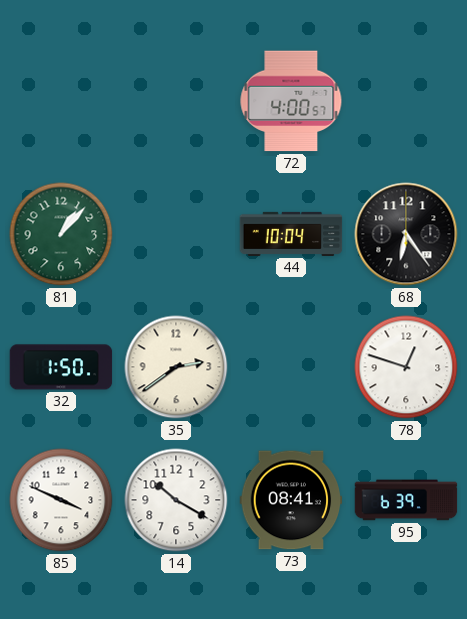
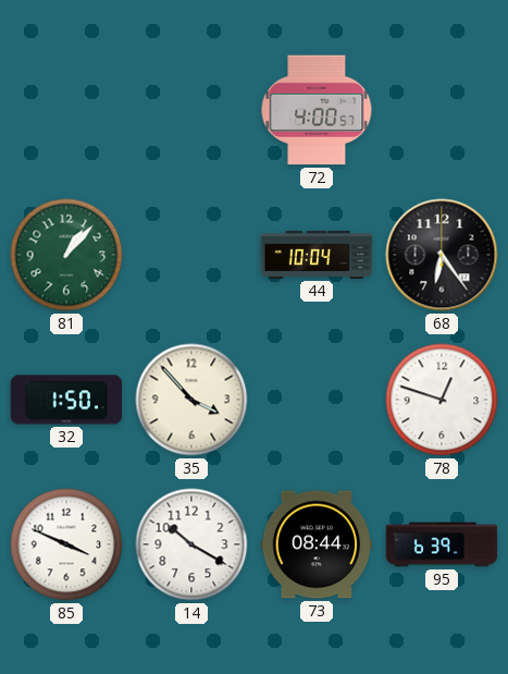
35: 2:39 -> 3:53
73: 08:41 -> 08:44
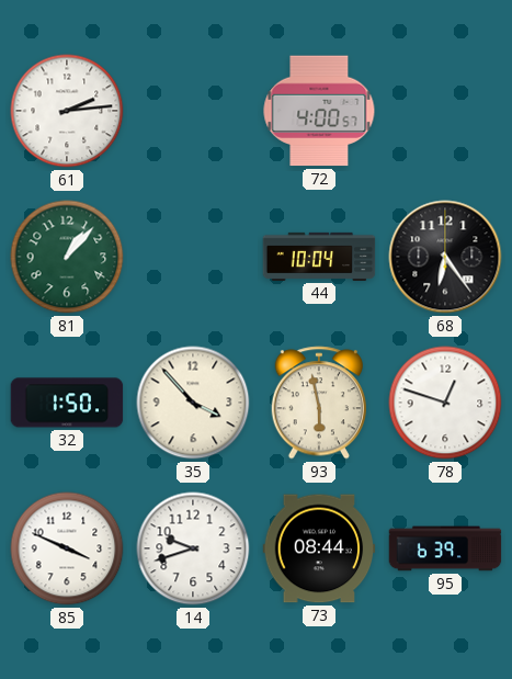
61: none -> 2:14
93: none -> 5:58
14: 10:20 -> 9:42
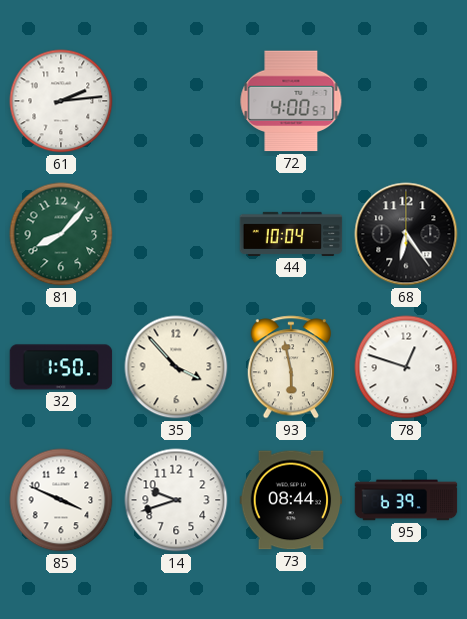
81: 1:07 -> 8:07
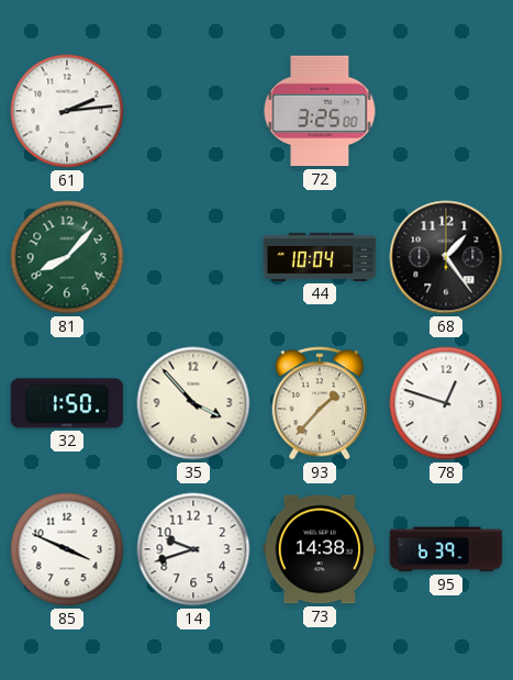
72: 4:00 -> 3:25
68: 6:24 -> 1:24
93: 5:58 -> 1:37
73: 08:44 -> 14:38
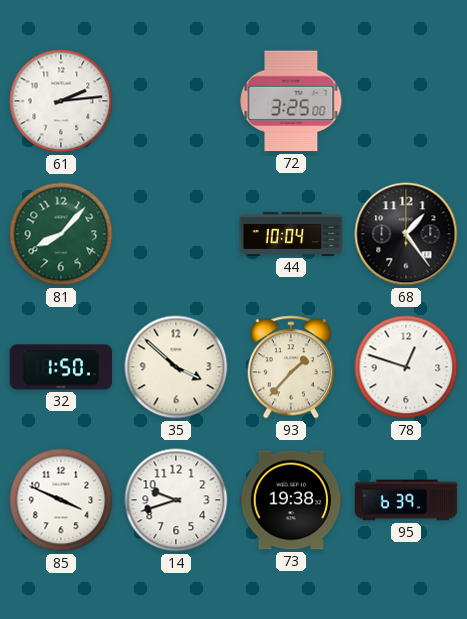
35: 3:53 -> 3:52
73: 14:38 -> 19:38
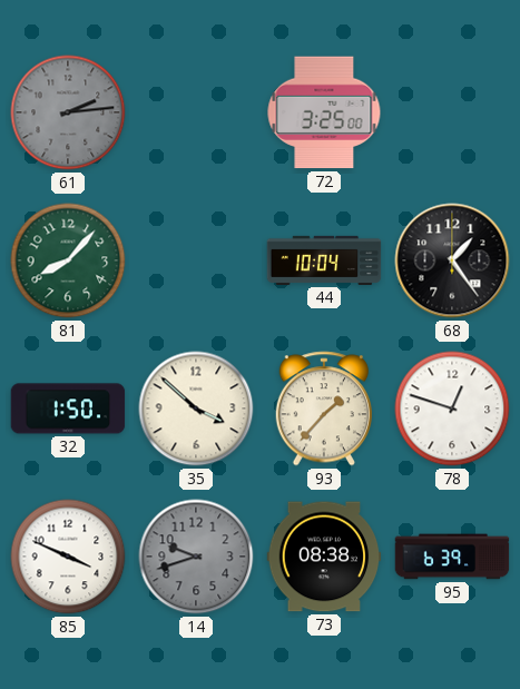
61 dial: white -> grey
14 dial: white -> grey
73: 19:38 -> 08:38
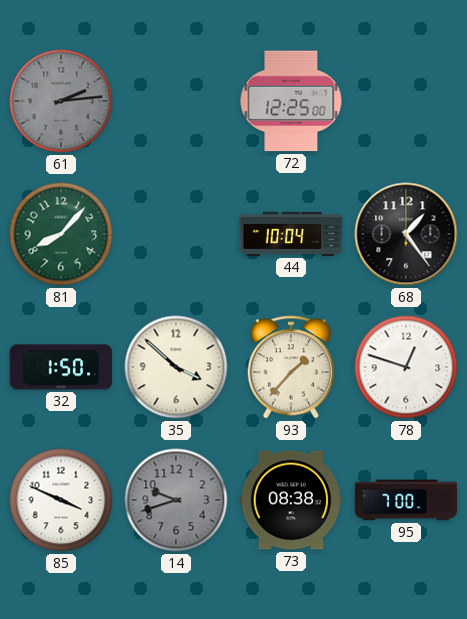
72: 3:25 -> 12:25
95: 6:39 -> 7:00
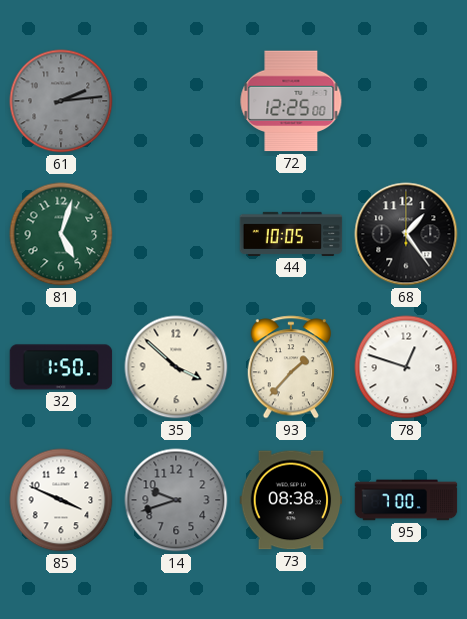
81: 8:07 -> 5:03
44: 10:04 -> 10:05
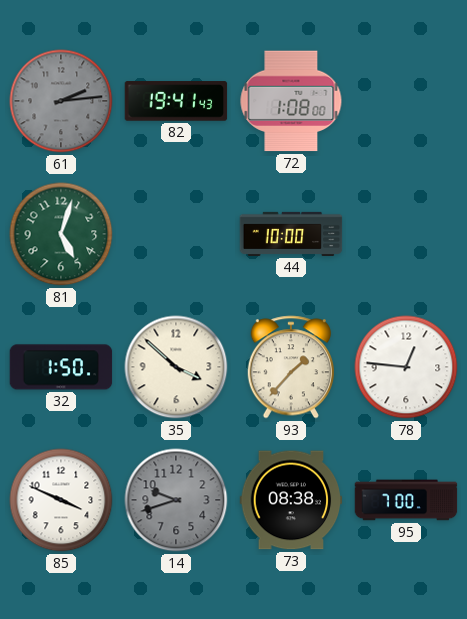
82: none -> 19:41
72: 12:25 -> 1:08
44: 10:05 -> 10:00
68: 1:24 -> none
78: 12:48 -> 12:46
